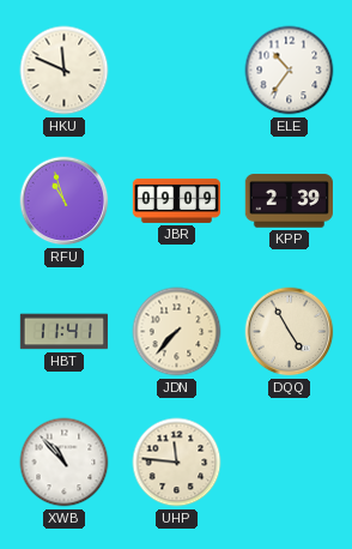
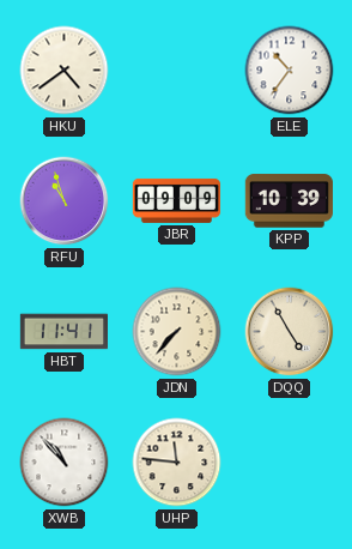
HKU: 11:49 -> 4:39
KPP: 2:39 -> 10:39
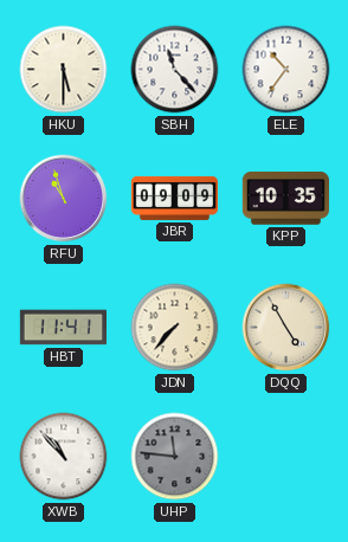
HKU: 4:39 -> 5:30
SBH: none -> 11:23
KPP: 10:39 -> 10:35
UHP dial: cream -> grey
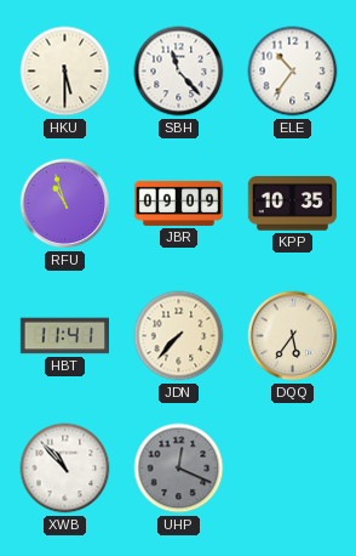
DQQ: 4:55 -> 5:36
UHP: 11:46 -> 12:19
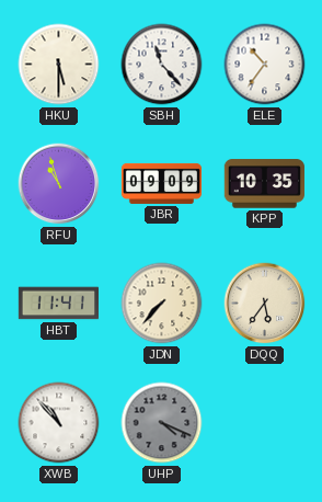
UHP: 12:19 -> 4:19
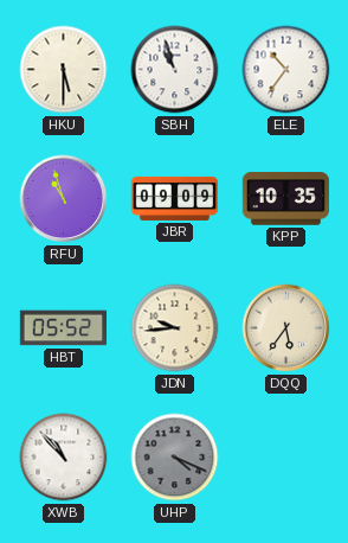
SBH: 11:23 -> 10:57
HBT: 11:41 -> 05:52
JDN: 7:37 -> 9:44
